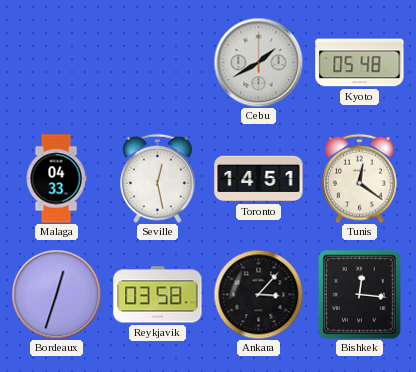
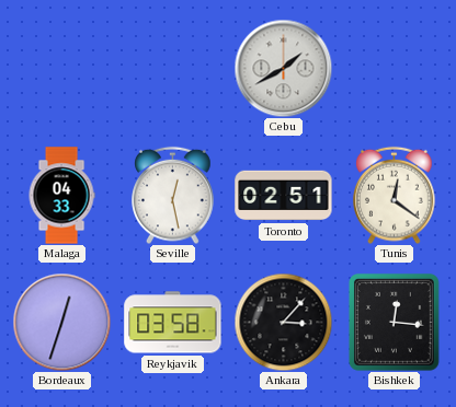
Kyoto: 05:48 -> none
Toronto: 14:51 -> 02:51
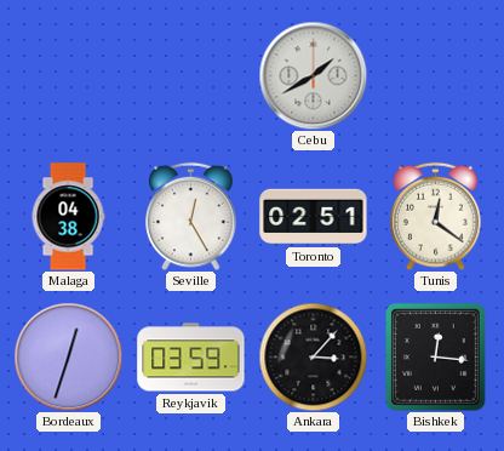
Malaga: 04:33 -> 04:38
Seville: 12:28 -> 12:25
Reykjavik: 03:58 -> 03:59
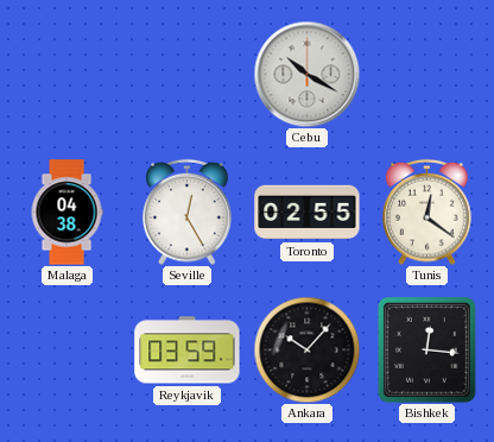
Cebu: 1:40 -> 10:20
Toronto: 02:51 -> 02:55
Bordeaux: 12:33 -> none
Ankara: 3:07 -> 10:07
